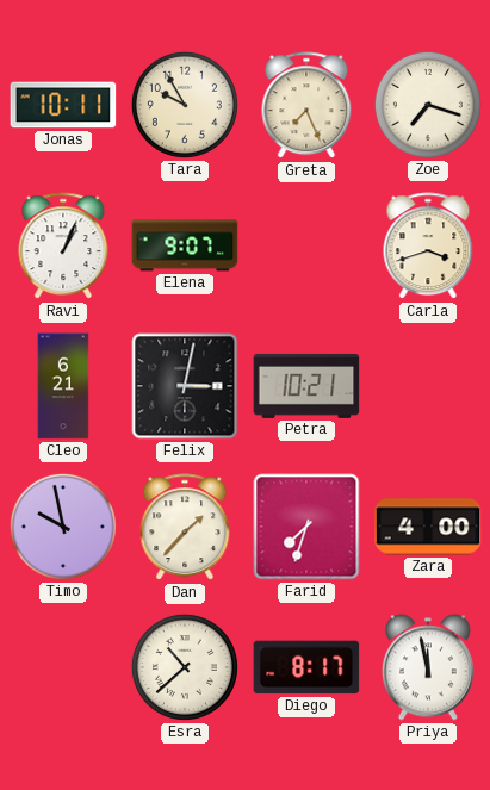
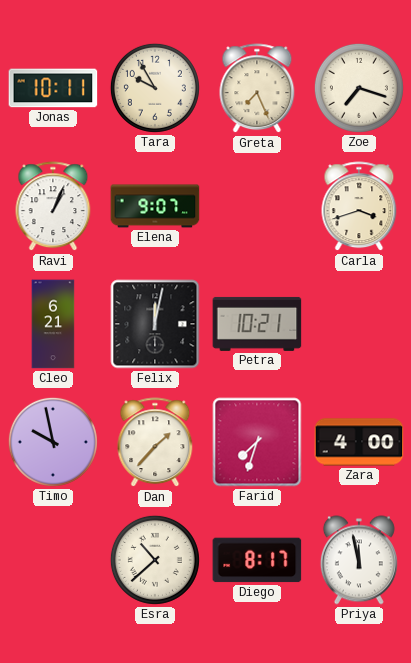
Felix: 3:02 -> 12:02
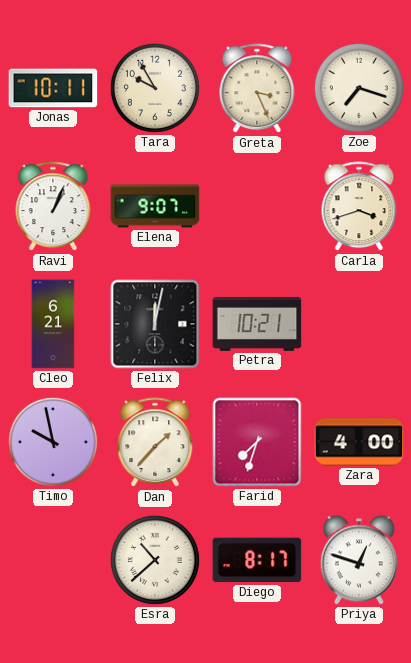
Greta: 7:26 -> 3:26
Priya: 11:58 -> 12:48
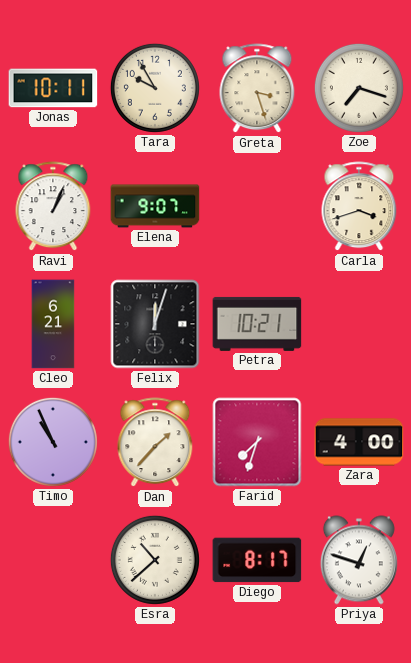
Greta: 3:26 -> 3:27
Felix: 12:02 -> 12:03
Timo: 9:58 -> 10:56
